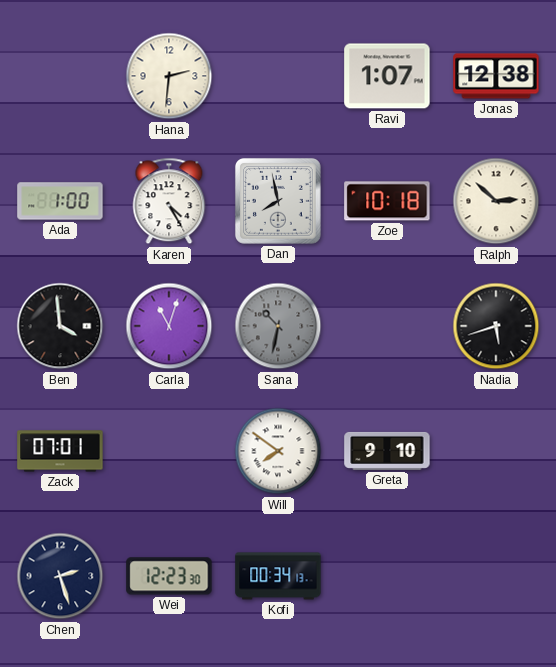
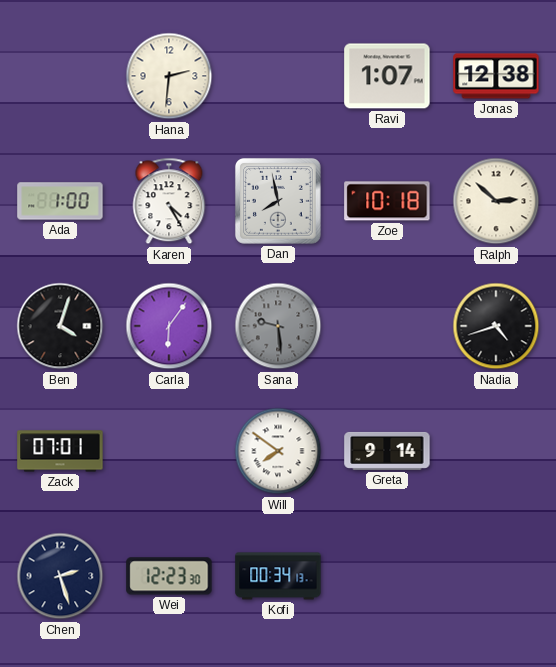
Ben: 3:59 -> 4:03
Carla: 11:03 -> 6:06
Sana: 10:32 -> 9:29
Nadia: 5:42 -> 4:42
Greta: 9:10 -> 9:14
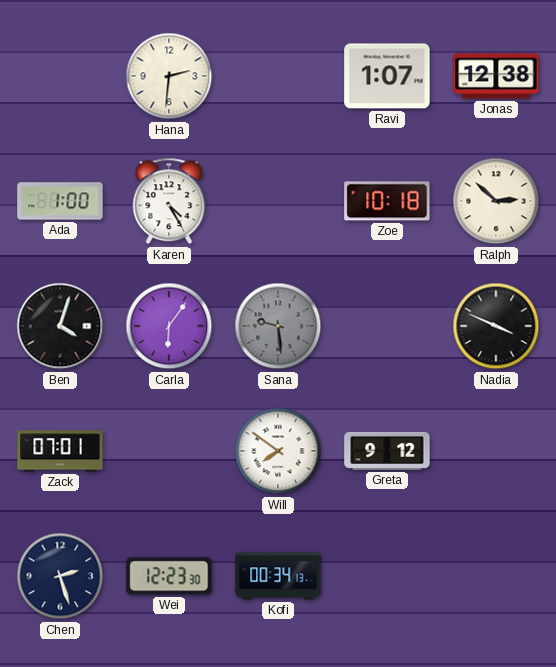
Dan: 7:58 -> none
Nadia: 4:42 -> 3:49
Greta: 9:14 -> 9:12
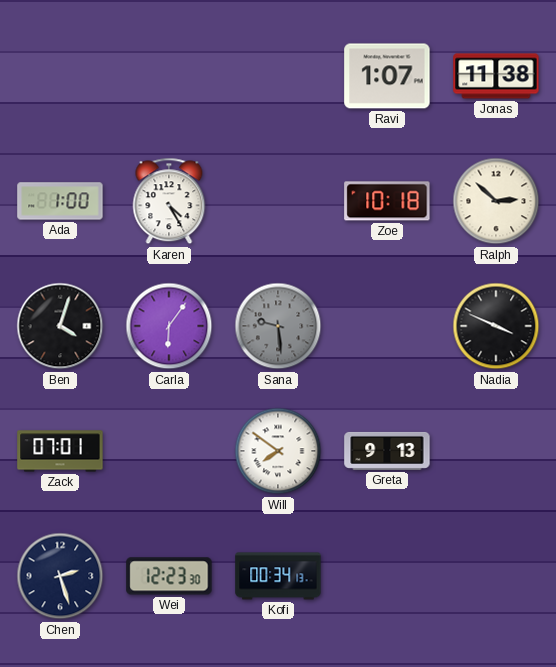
Hana: 2:31 -> none
Jonas: 12:38 -> 11:38
Greta: 9:12 -> 9:13
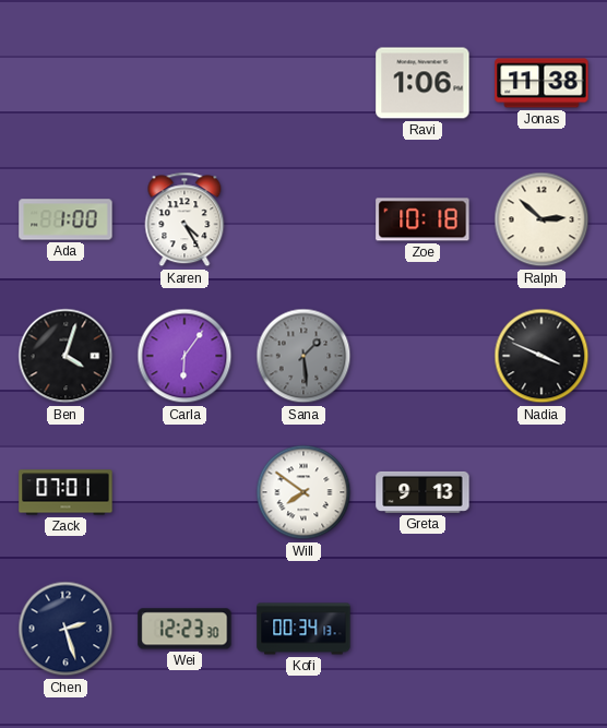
Ravi: 1:07 -> 1:06
Sana: 9:29 -> 1:29
